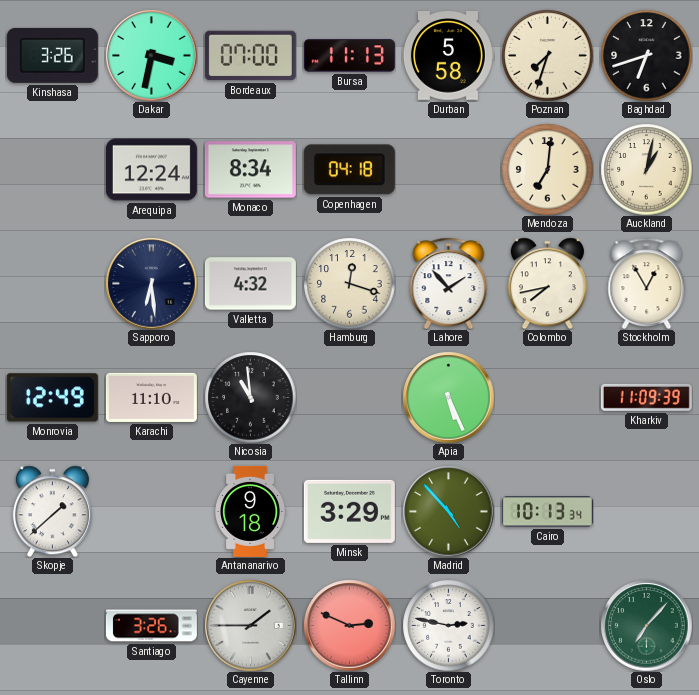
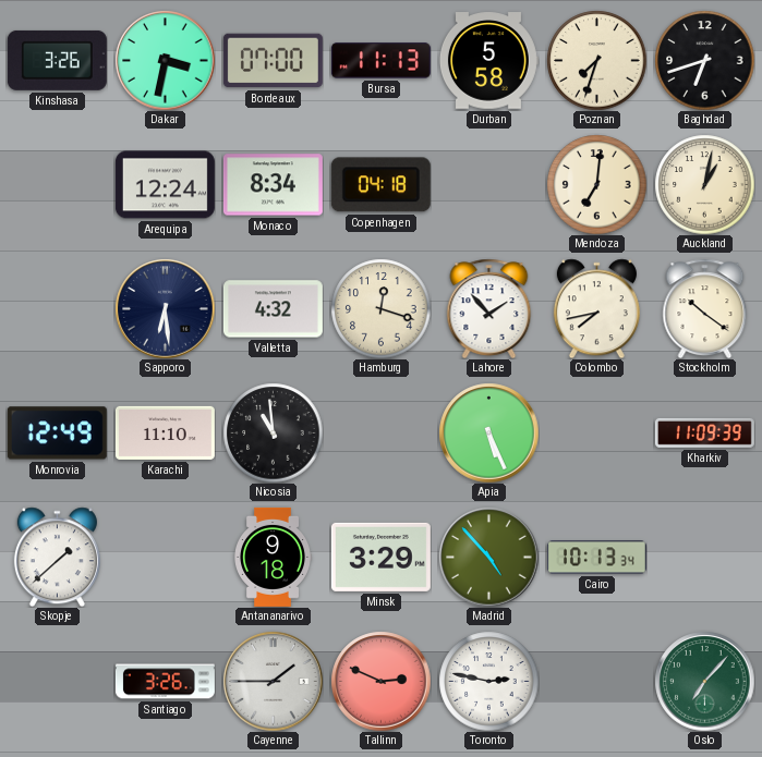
Stockholm: 12:55 -> 10:21
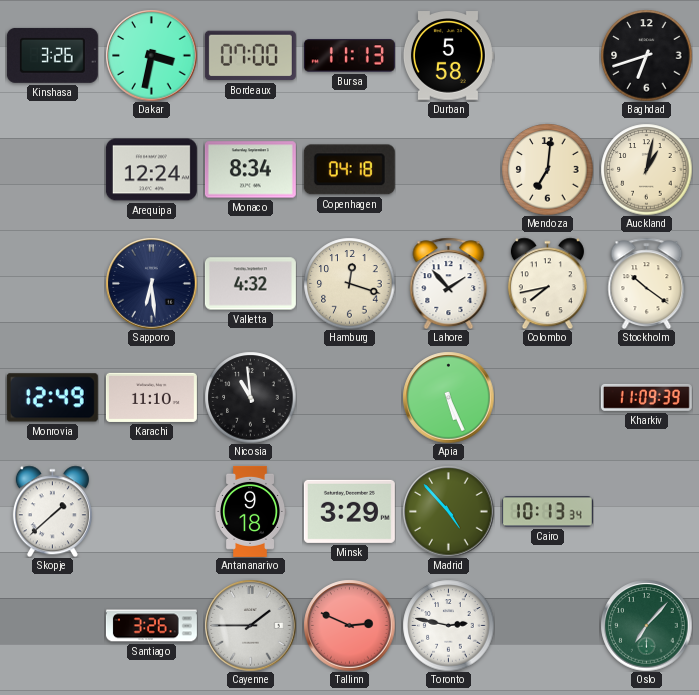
Poznan: 7:33 -> none
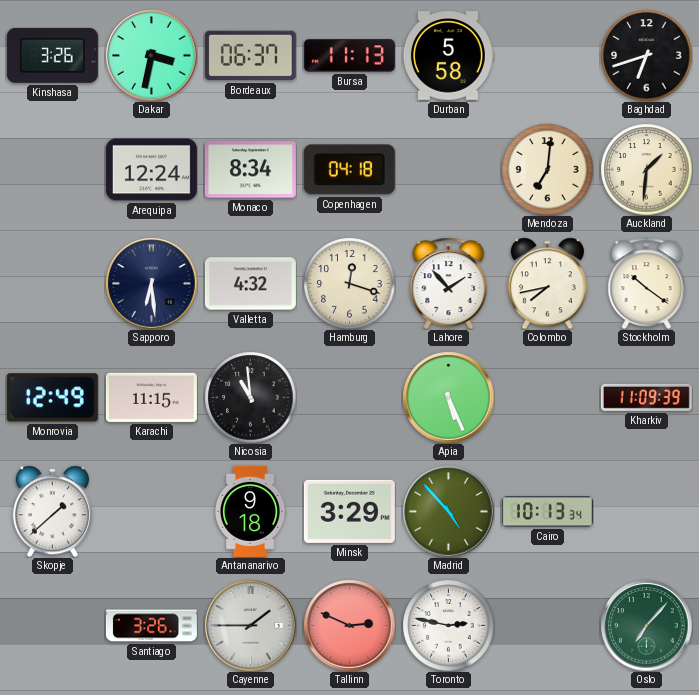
Bordeaux: 07:00 -> 06:37
Auckland: 1:02 -> 1:31
Karachi: 11:10 -> 11:15
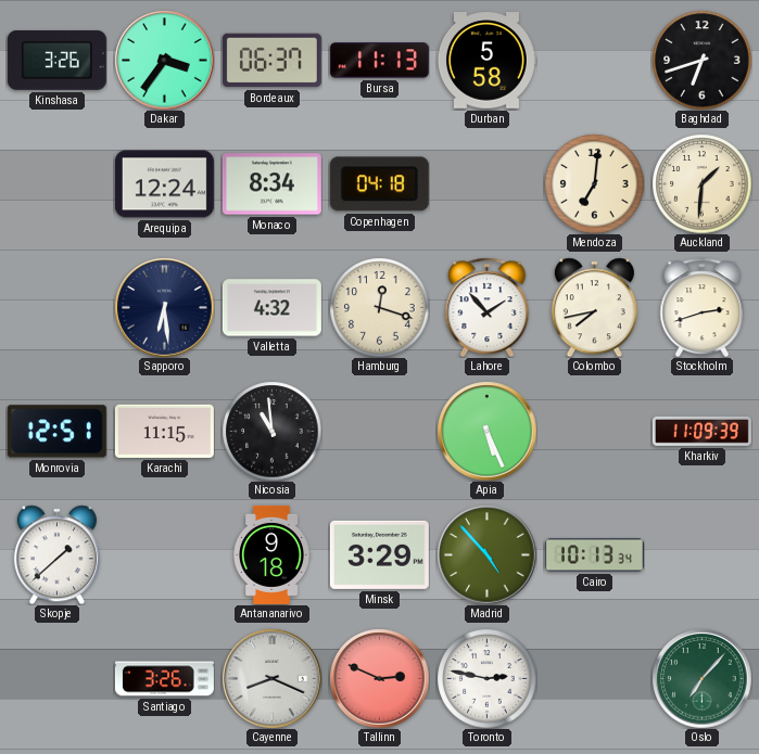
Dakar: 3:32 -> 3:36
Stockholm: 10:21 -> 2:42
Monrovia: 12:49 -> 12:51
Cayenne: 1:45 -> 8:19
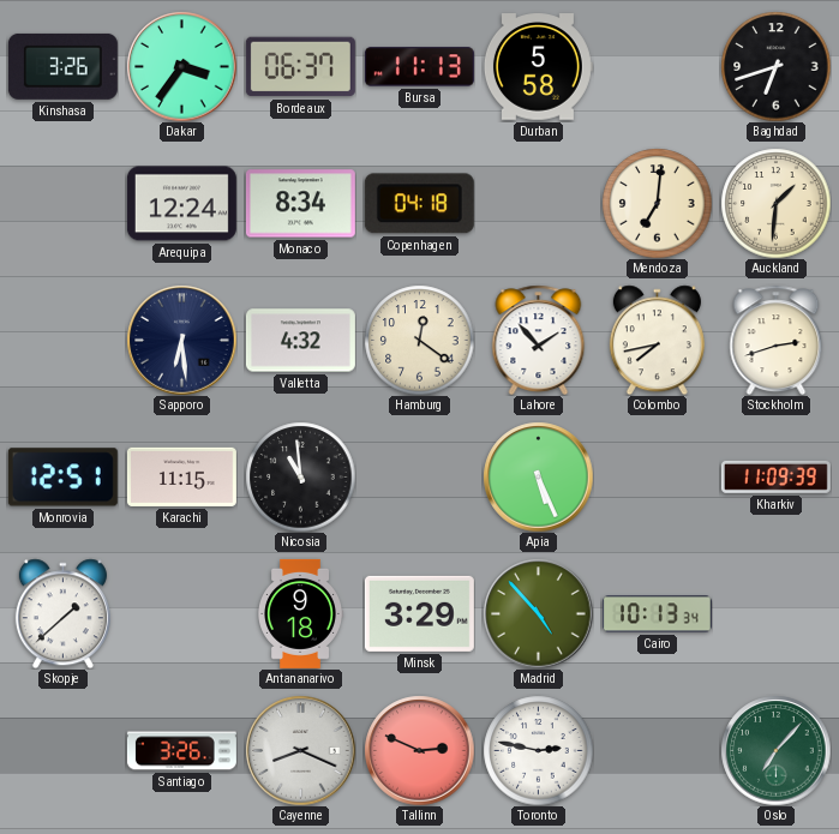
Hamburg: 12:18 -> 12:21
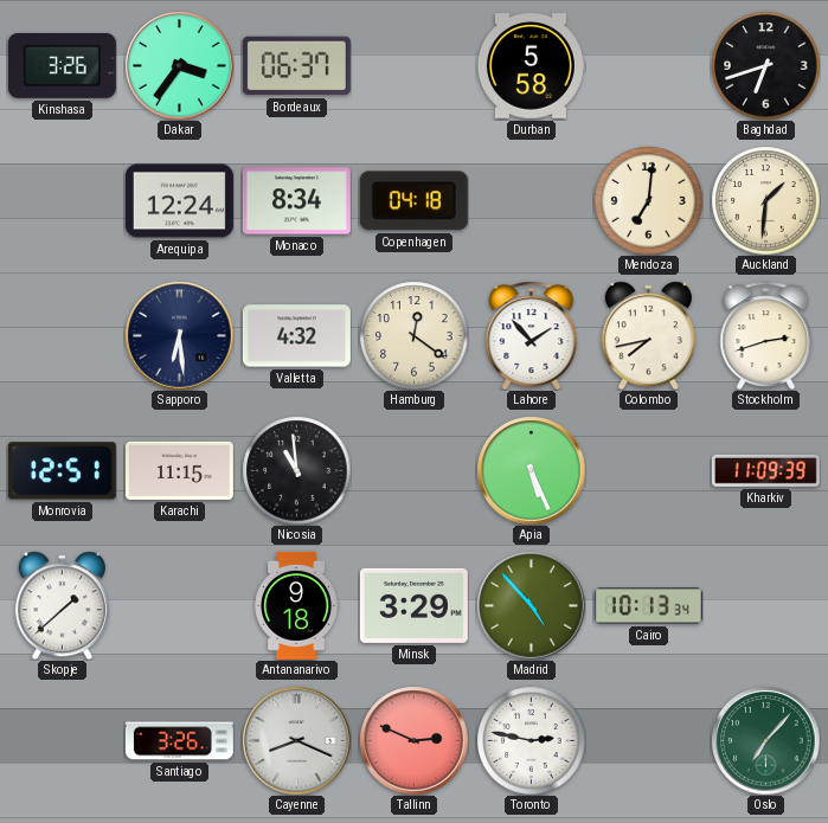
Bursa: 11:13 -> none
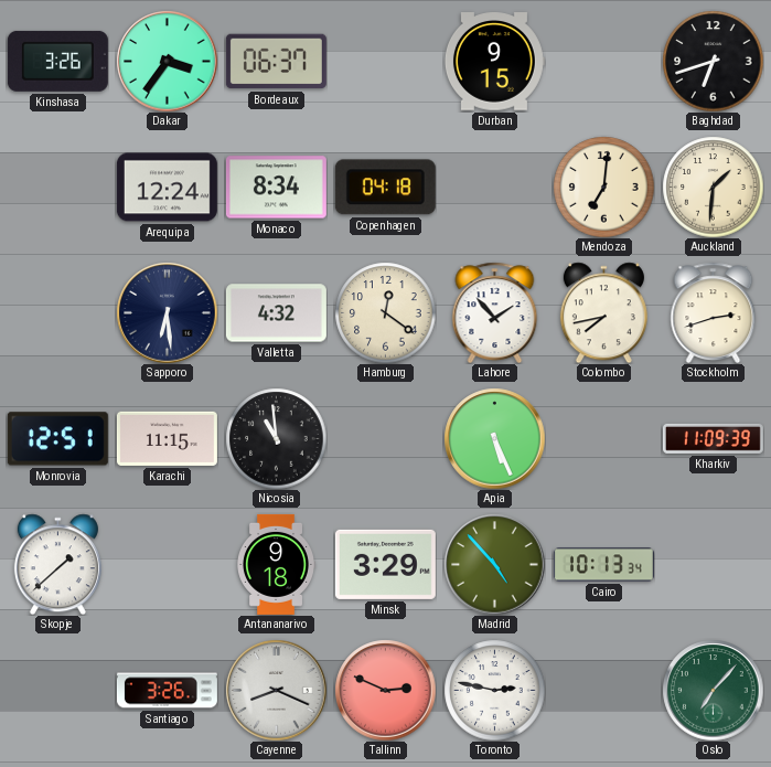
Durban: 5:58 -> 9:15
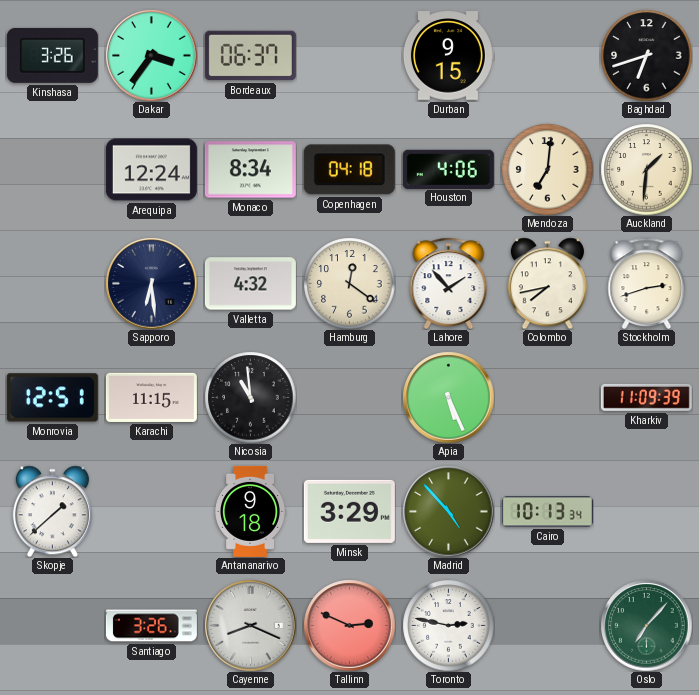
Houston: none -> 4:06
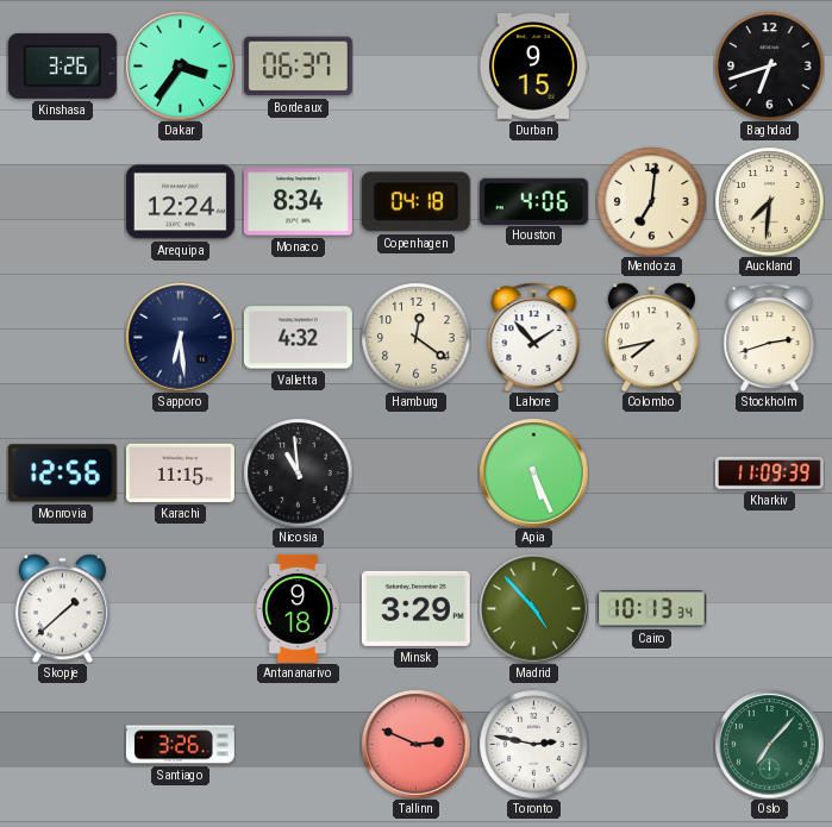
Auckland: 1:31 -> 7:31
Monrovia: 12:51 -> 12:56
Cayenne: 8:19 -> none
